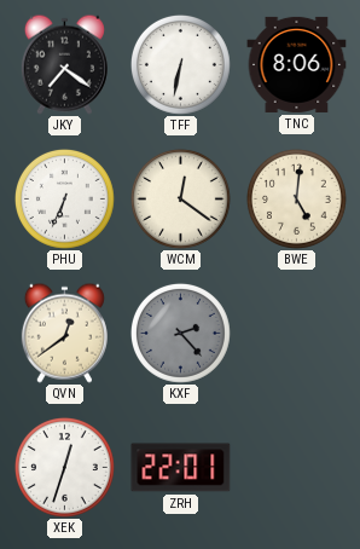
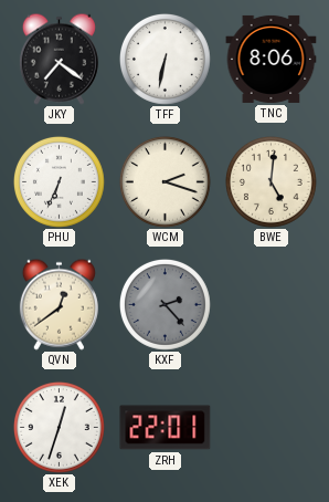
WCM: 12:21 -> 2:18
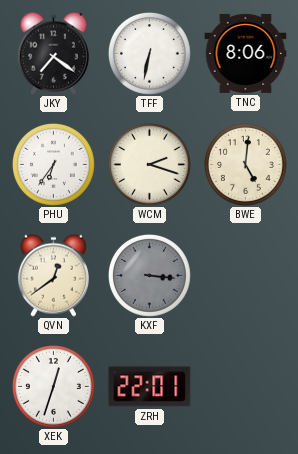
PHU: 6:34 -> 6:36
KXF: 2:23 -> 3:16
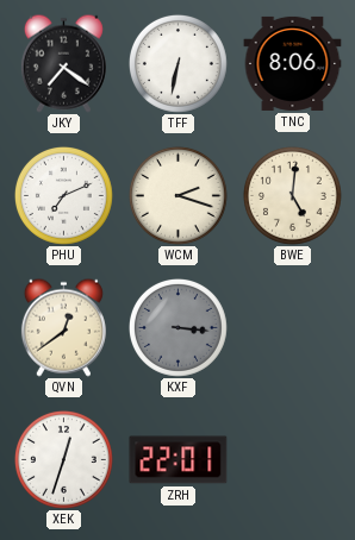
PHU: 6:36 -> 7:11
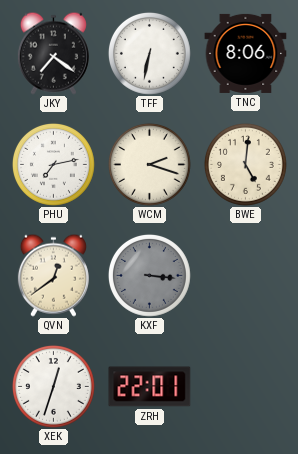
PHU: 7:11 -> 7:13
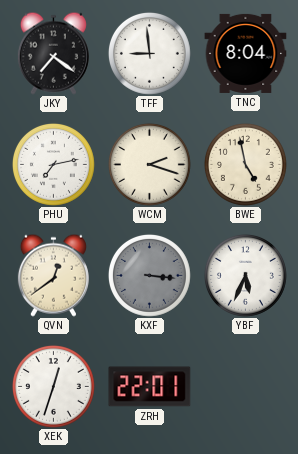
TFF: 6:32 -> 8:59
TNC: 8:06 -> 8:04
BWE: 5:01 -> 4:58
YBF: none -> 5:34
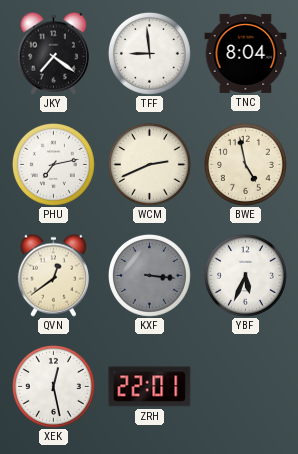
WCM: 2:18 -> 2:41
XEK: 12:33 -> 12:28
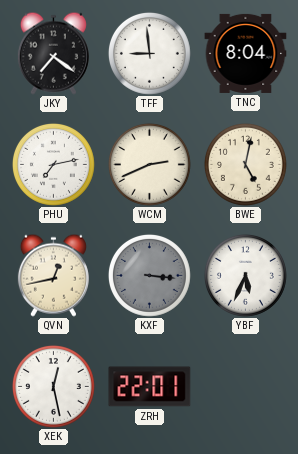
BWE: 4:58 -> 5:02
QVN: 12:39 -> 12:43
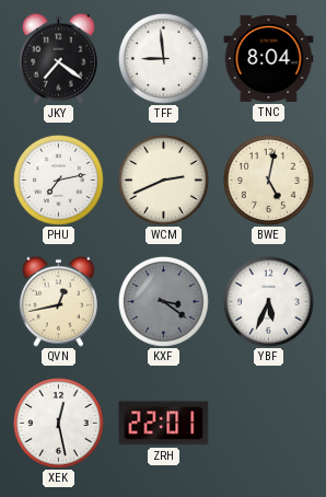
KXF: 3:16 -> 3:21
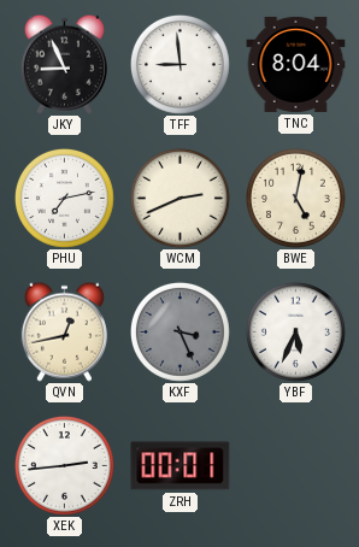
JKY: 7:21 -> 8:56
KXF: 3:21 -> 3:26
XEK: 12:28 -> 2:44
ZRH: 22:01 -> 00:01
